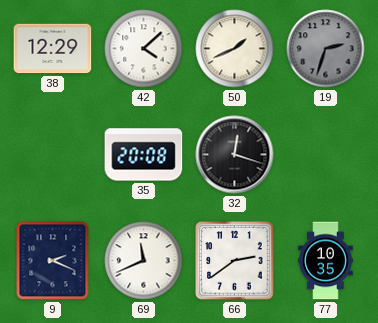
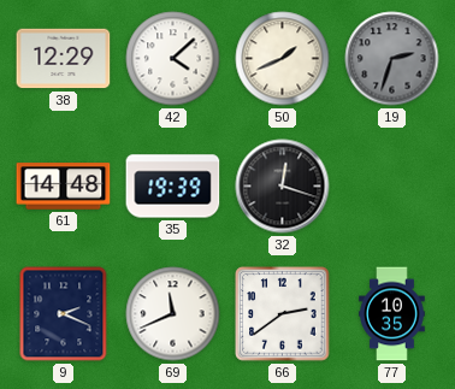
61: none -> 14:48
35: 20:08 -> 19:39
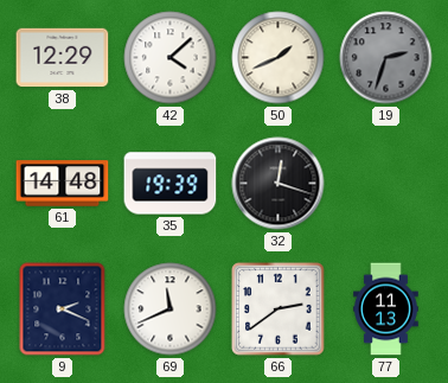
77: 10:35 -> 11:13
